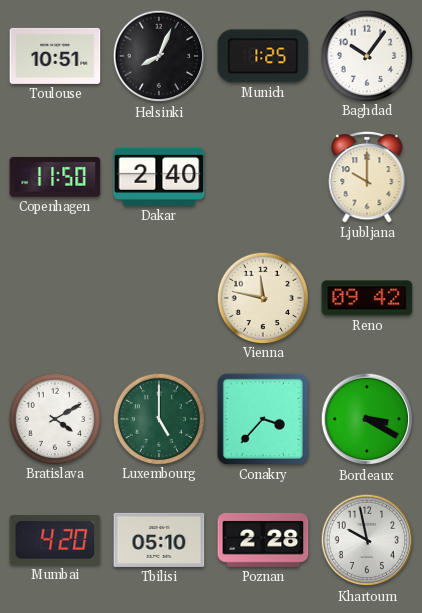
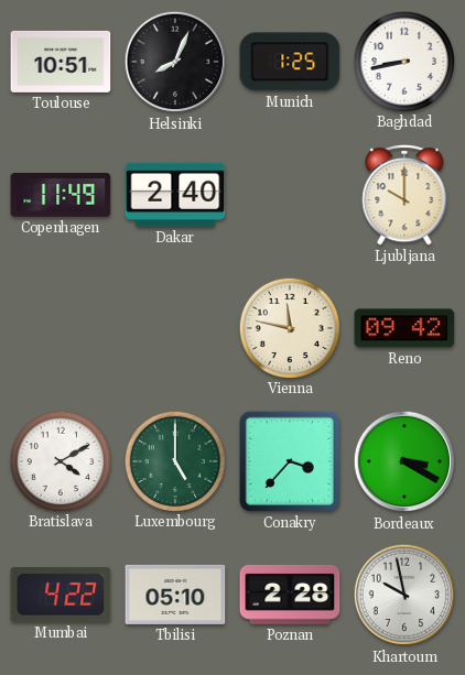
Baghdad: 10:06 -> 8:43
Copenhagen: 11:50 -> 11:49
Mumbai: 4:20 -> 4:22
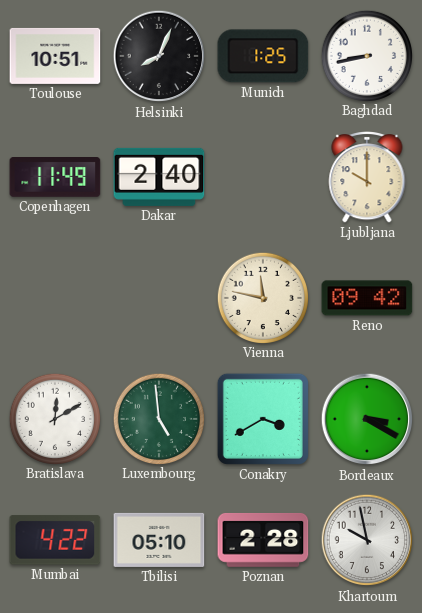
Bratislava: 4:10 -> 12:10
Luxembourg: 5:00 -> 4:59
Conakry: 3:37 -> 3:40
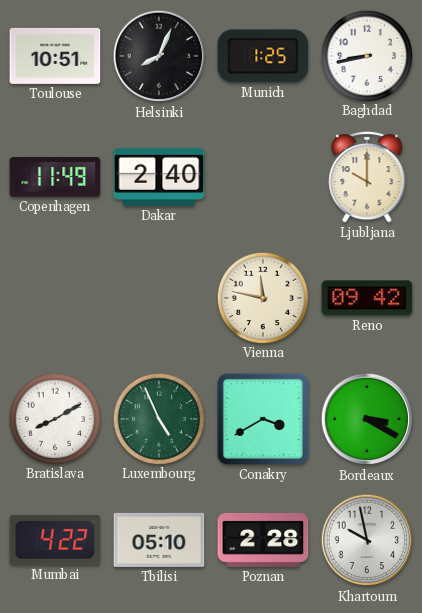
Bratislava: 12:10 -> 8:10
Luxembourg: 4:59 -> 4:56
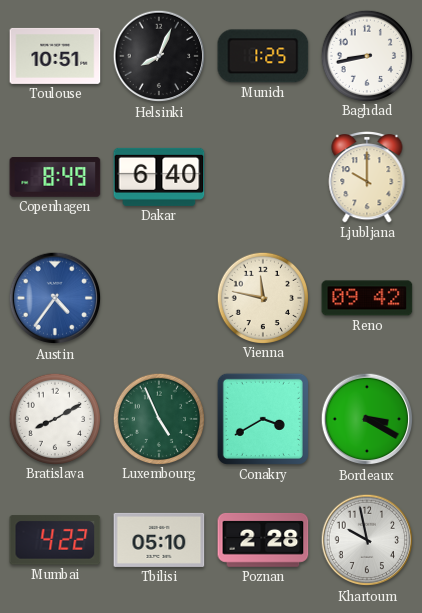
Copenhagen: 11:49 -> 8:49
Dakar: 2:40 -> 6:40
Austin: none -> 4:36
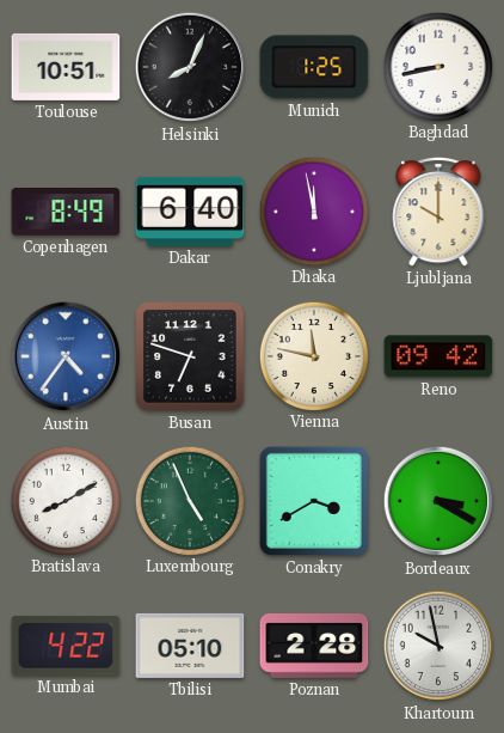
Dhaka: none -> 11:58
Busan: none -> 6:48
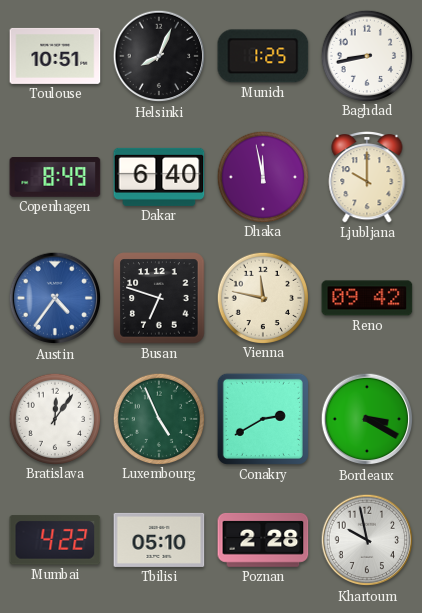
Bratislava: 8:10 -> 12:06
Conakry: 3:40 -> 2:40
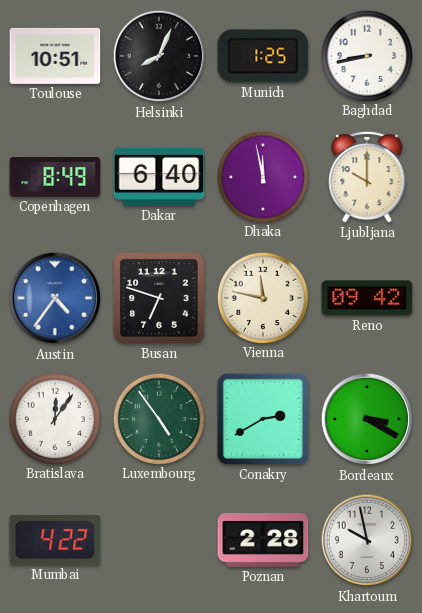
Luxembourg: 4:56 -> 4:54
Tbilisi: 05:10 -> none
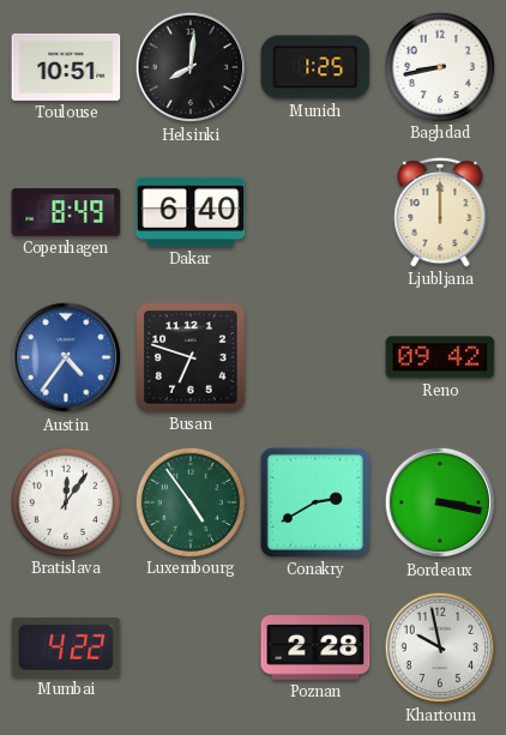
Helsinki: 8:04 -> 8:01
Dhaka: 11:58 -> none
Ljubljana: 10:00 -> 12:00
Vienna: 11:47 -> none
Bordeaux: 3:20 -> 3:17
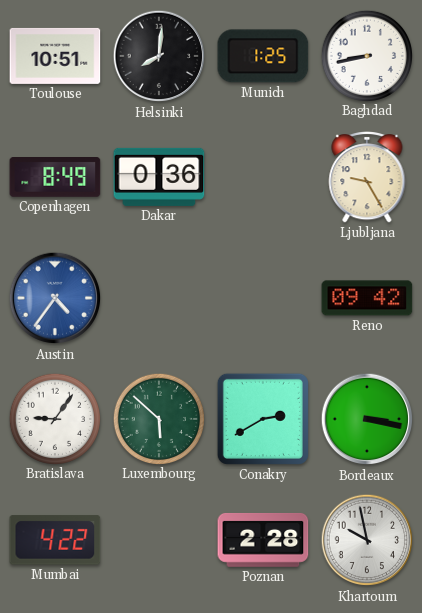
Dakar: 6:40 -> 0:36
Ljubljana: 12:00 -> 9:25
Busan: 6:48 -> none
Bratislava: 12:06 -> 9:06
Luxembourg: 4:54 -> 5:52
